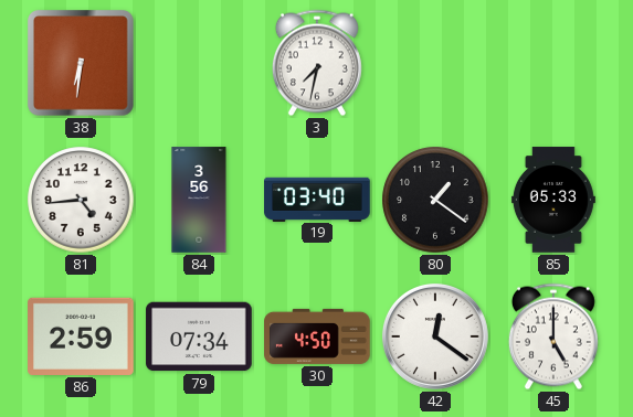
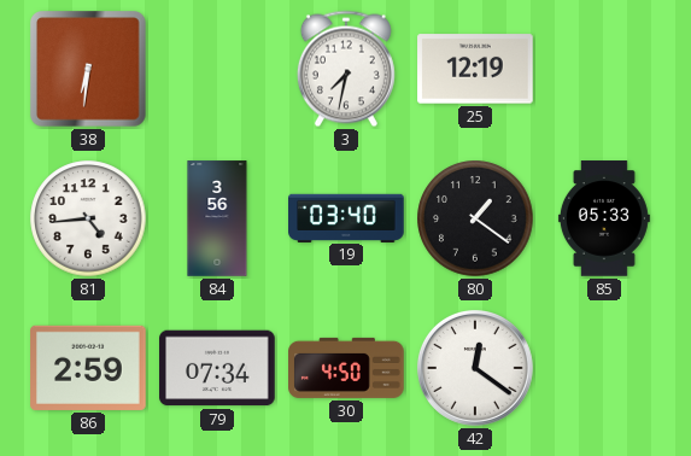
25: none -> 12:19
45: 5:00 -> none
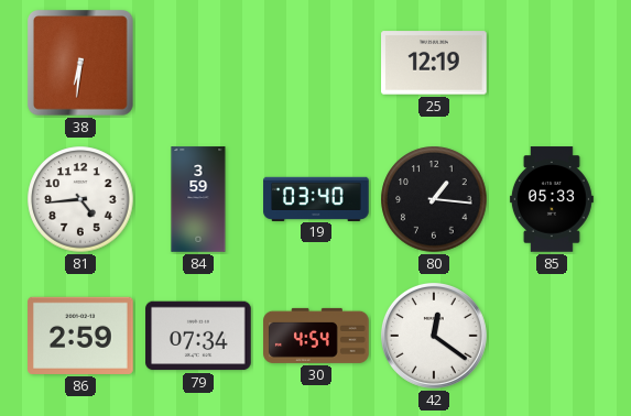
3: 7:32 -> none
84: 3:56 -> 3:59
80: 1:21 -> 1:16
30: 4:50 -> 4:54
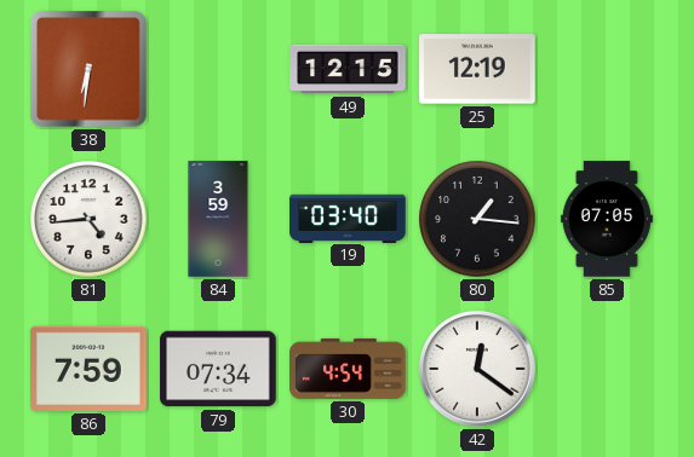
49: none -> 12:15
85: 05:33 -> 07:05
86: 2:59 -> 7:59
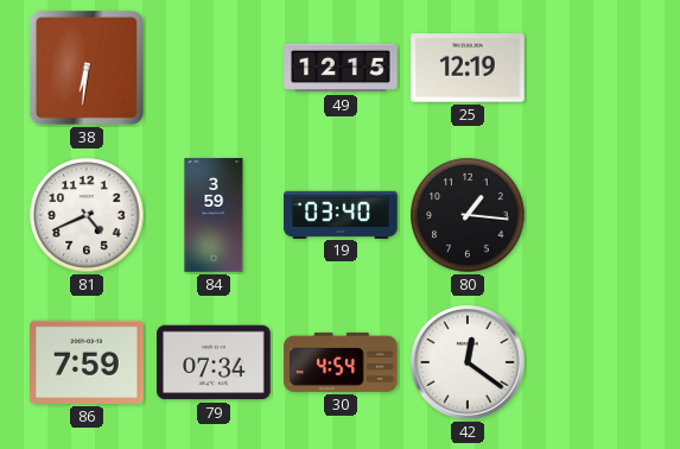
81: 4:44 -> 4:41
85: 07:05 -> none
